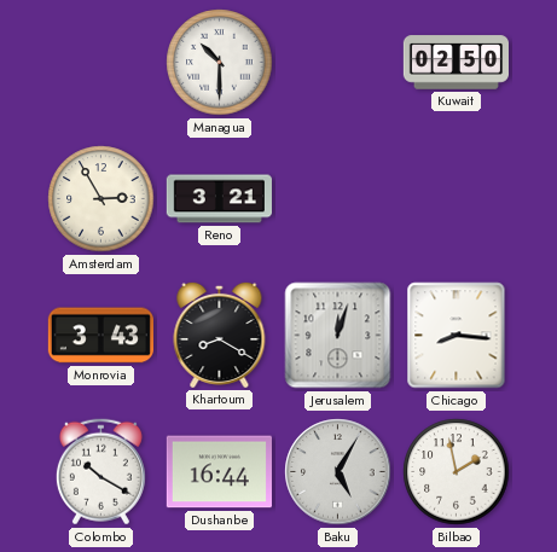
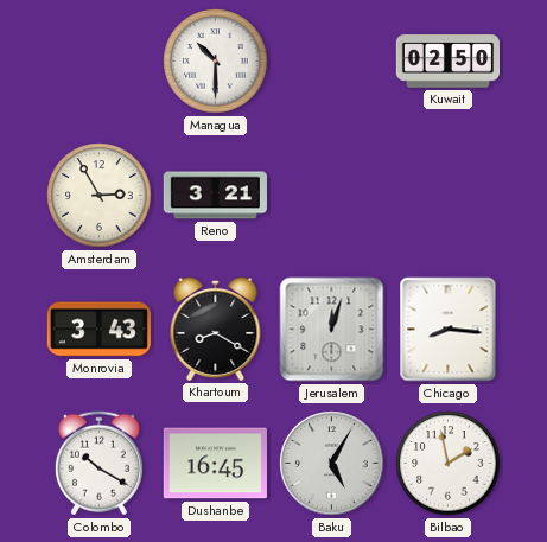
Dushanbe: 16:44 -> 16:45
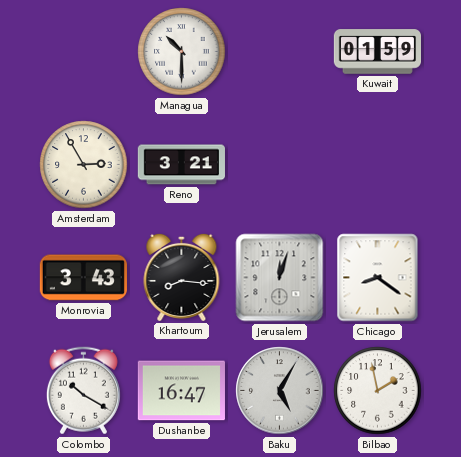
Kuwait: 02:50 -> 01:59
Khartoum: 8:20 -> 8:16
Chicago: 8:16 -> 8:21
Dushanbe: 16:45 -> 16:47
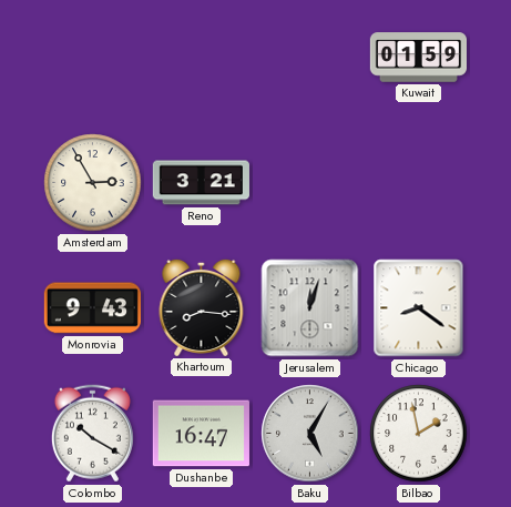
Managua: 10:30 -> none
Monrovia: 3:43 -> 9:43
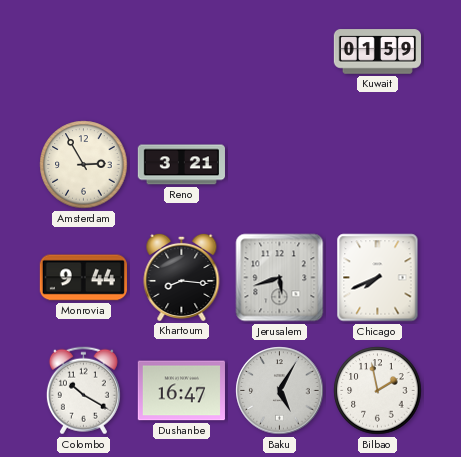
Monrovia: 9:43 -> 9:44
Jerusalem: 12:03 -> 5:42
Chicago: 8:21 -> 7:41
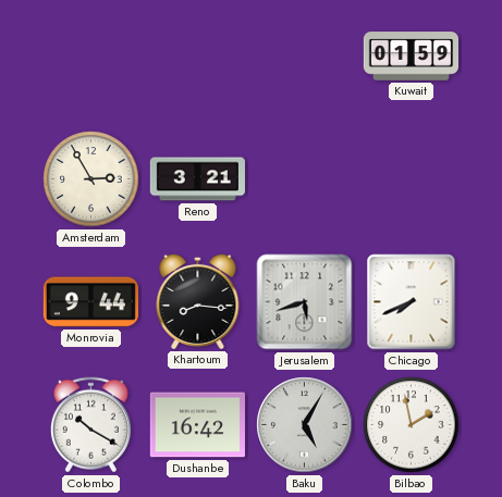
Dushanbe: 16:47 -> 16:42
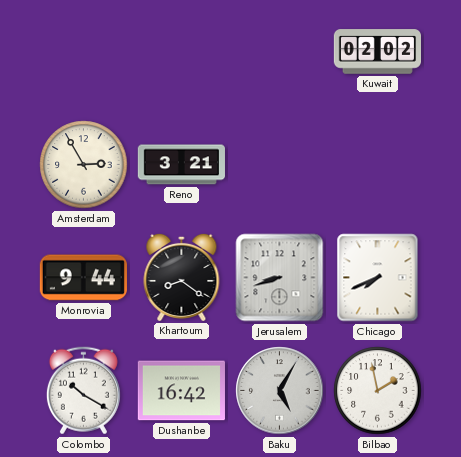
Kuwait: 01:59 -> 02:02
Khartoum: 8:16 -> 8:21
Jerusalem: 5:42 -> 8:42
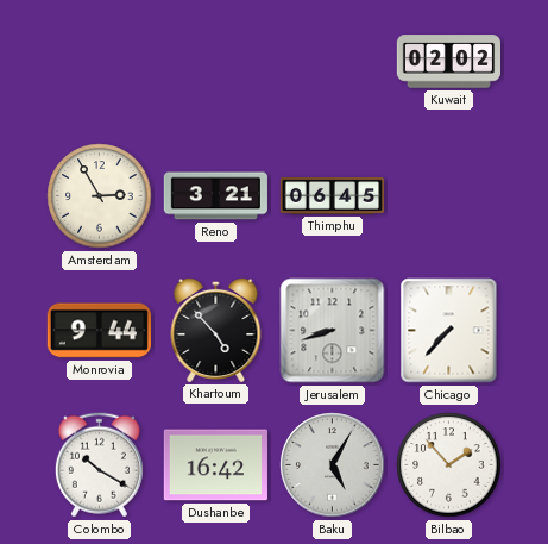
Thimphu: none -> 06:45
Khartoum: 8:21 -> 4:53
Chicago: 7:41 -> 7:37
Bilbao: 1:58 -> 1:53
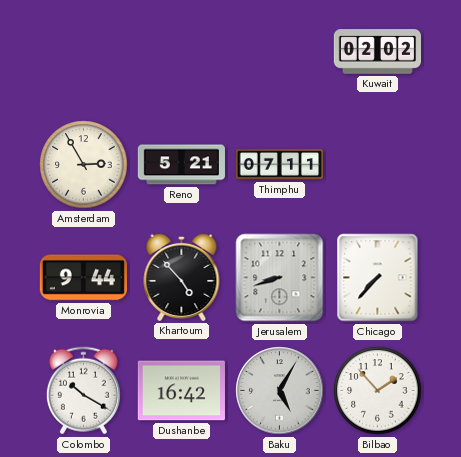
Reno: 3:21 -> 5:21
Thimphu: 06:45 -> 07:11
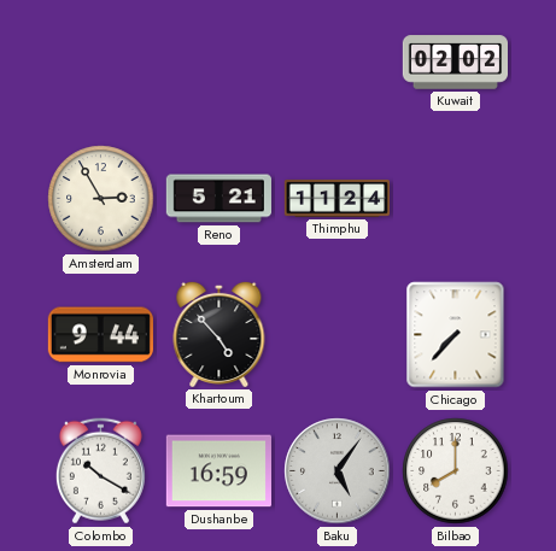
Thimphu: 07:11 -> 11:24
Jerusalem: 8:42 -> none
Dushanbe: 16:42 -> 16:59
Baku: 5:05 -> 5:06
Bilbao: 1:53 -> 8:00
